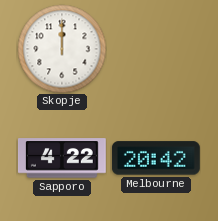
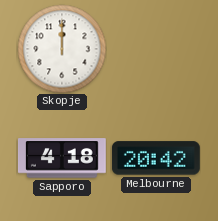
Sapporo: 4:22 -> 4:18
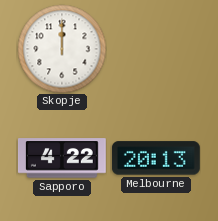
Sapporo: 4:18 -> 4:22
Melbourne: 20:42 -> 20:13
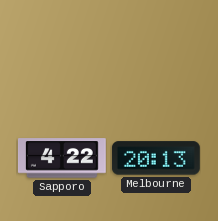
Skopje: 12:00 -> none
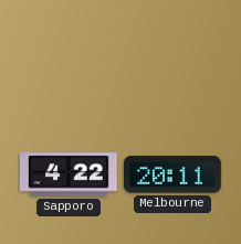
Melbourne: 20:13 -> 20:11
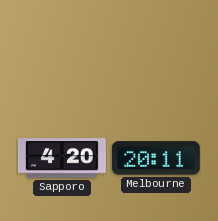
Sapporo: 4:22 -> 4:20
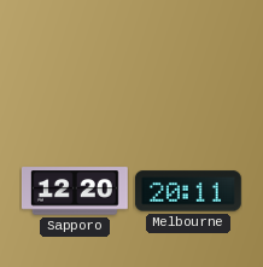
Sapporo: 4:20 -> 12:20
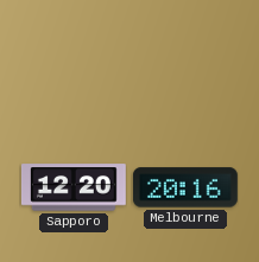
Melbourne: 20:11 -> 20:16
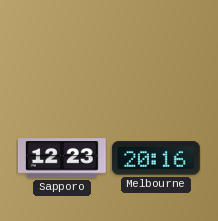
Sapporo: 12:20 -> 12:23
